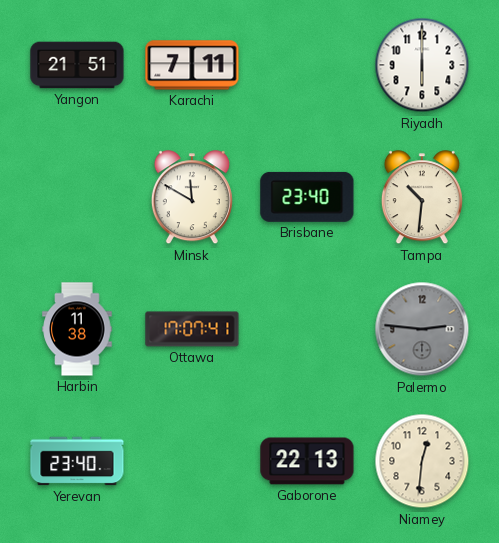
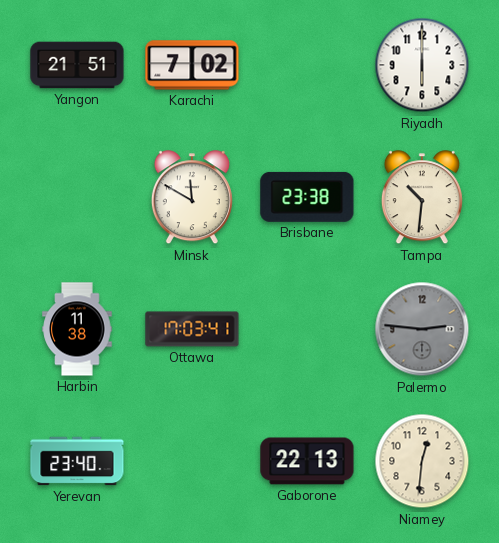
Karachi: 7:11 -> 7:02
Brisbane: 23:40 -> 23:38
Ottawa: 17:07 -> 17:03
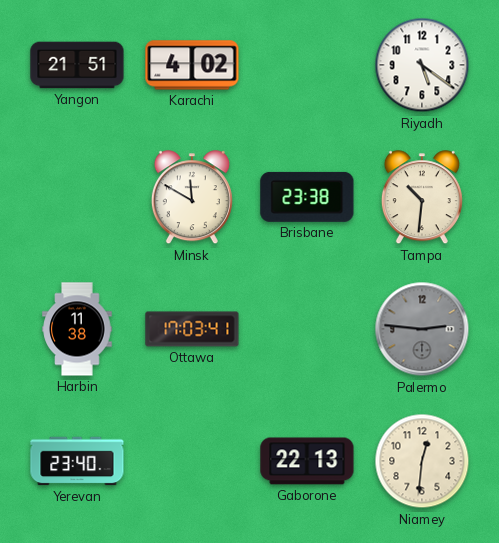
Karachi: 7:02 -> 4:02
Riyadh: 6:00 -> 5:21
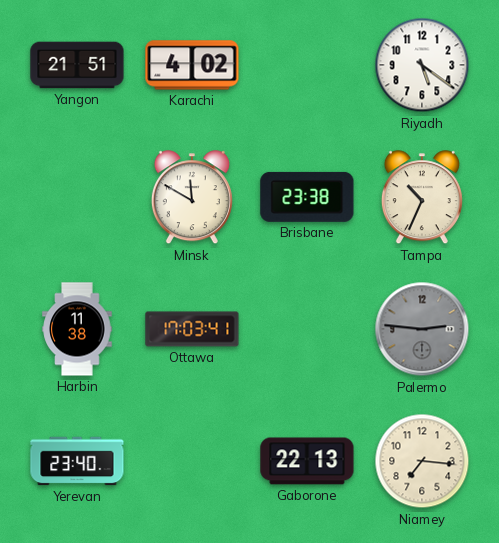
Tampa: 10:31 -> 10:34
Niamey: 12:31 -> 7:16
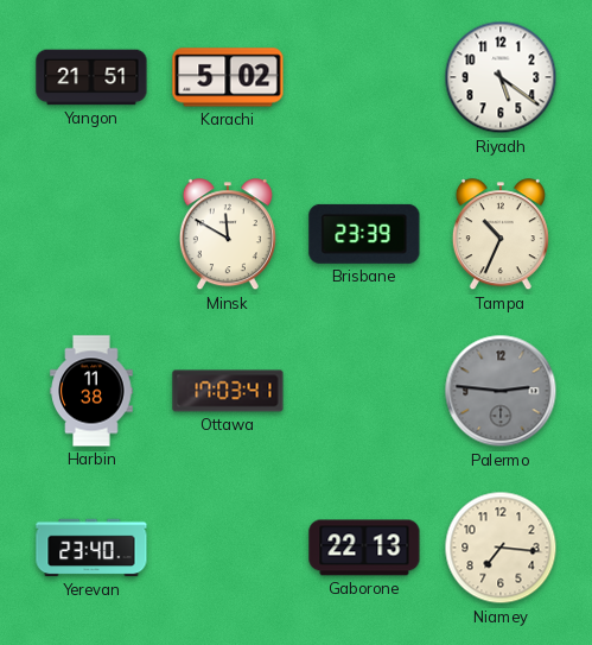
Karachi: 4:02 -> 5:02
Brisbane: 23:38 -> 23:39
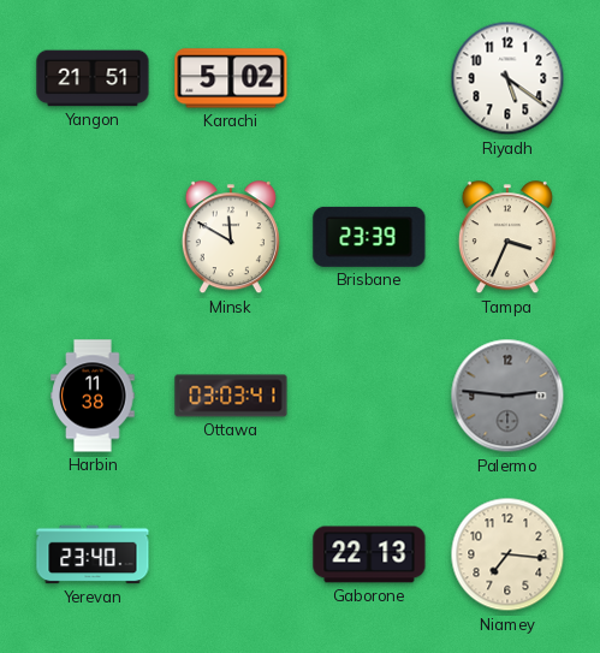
Tampa: 10:34 -> 3:34
Ottawa: 17:03 -> 03:03
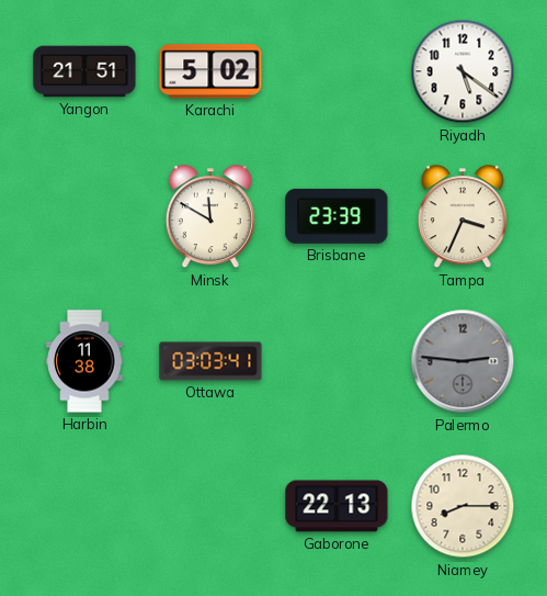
Yerevan: 23:40 -> none
Niamey: 7:16 -> 8:15
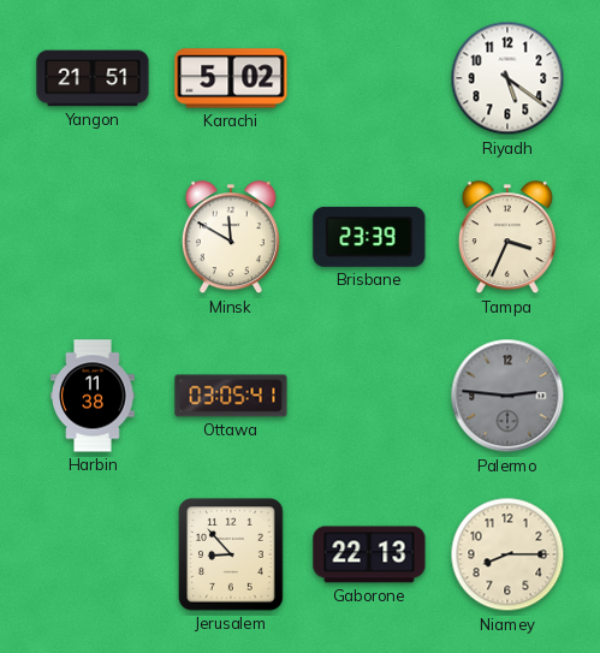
Ottawa: 03:03 -> 03:05
Jerusalem: none -> 8:53
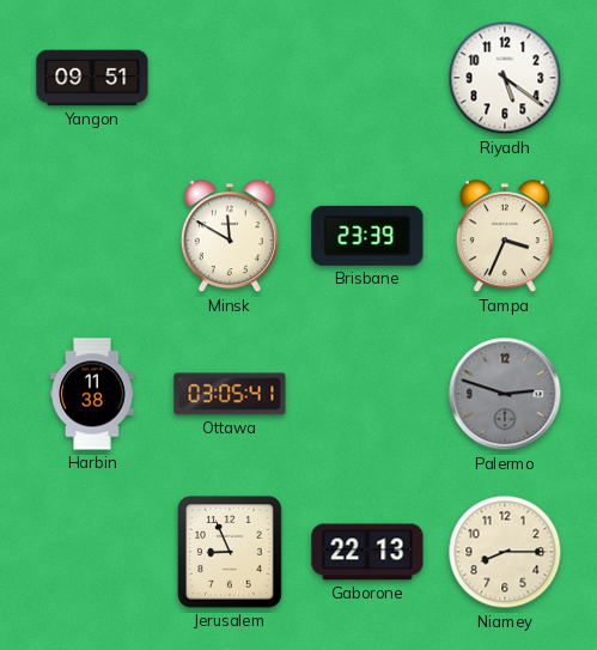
Yangon: 21:51 -> 09:51
Karachi: 5:02 -> none
Palermo: 2:46 -> 2:48
Jerusalem: 8:53 -> 8:56
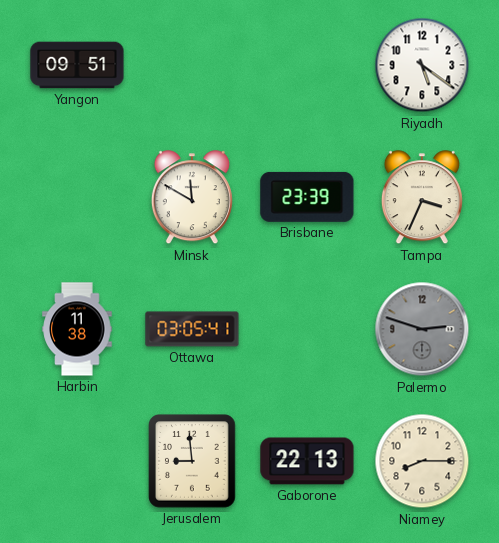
Jerusalem: 8:56 -> 8:59
